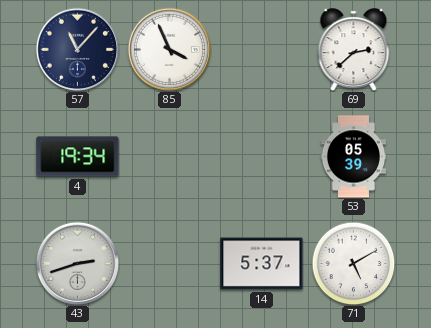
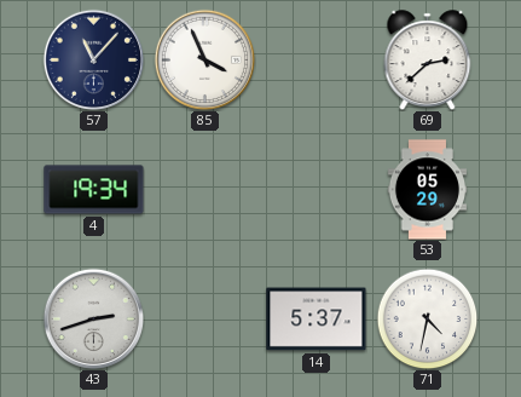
53: 05:39 -> 05:29
71: 5:10 -> 4:32
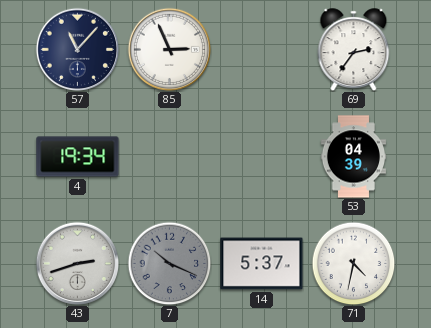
85: 3:56 -> 2:56
69: 2:38 -> 2:36
53: 05:29 -> 04:39
7: none -> 10:19
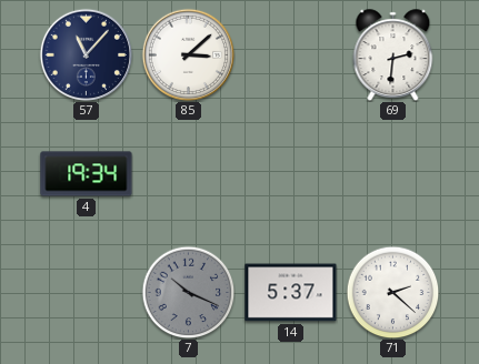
85: 2:56 -> 3:08
69: 2:36 -> 2:31
53: 04:39 -> none
43: 2:42 -> none
71: 4:32 -> 2:22
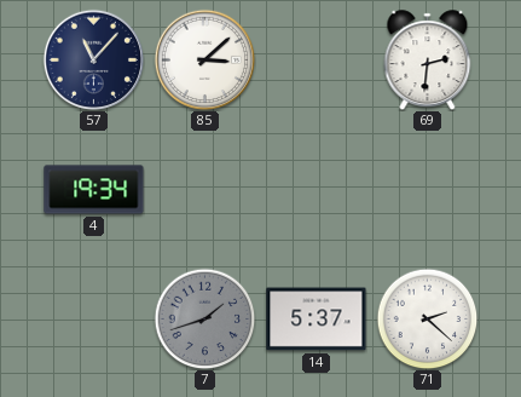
7: 10:19 -> 1:42
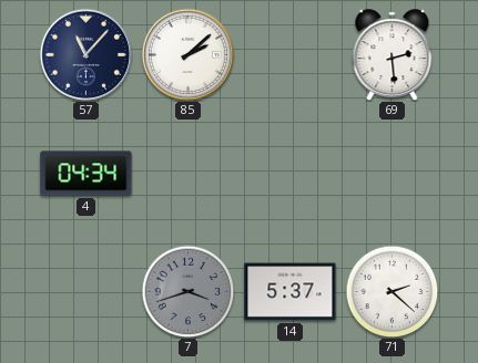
85: 3:08 -> 2:08
69: 2:31 -> 2:29
4: 19:34 -> 04:34
7: 1:42 -> 3:42
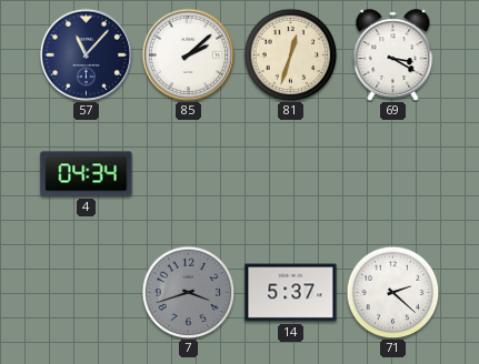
81: none -> 12:33
69: 2:29 -> 3:20
